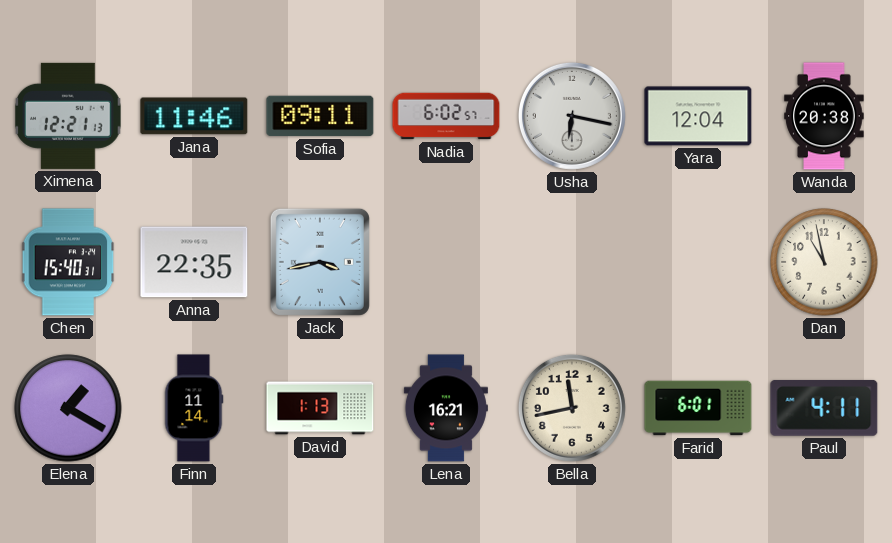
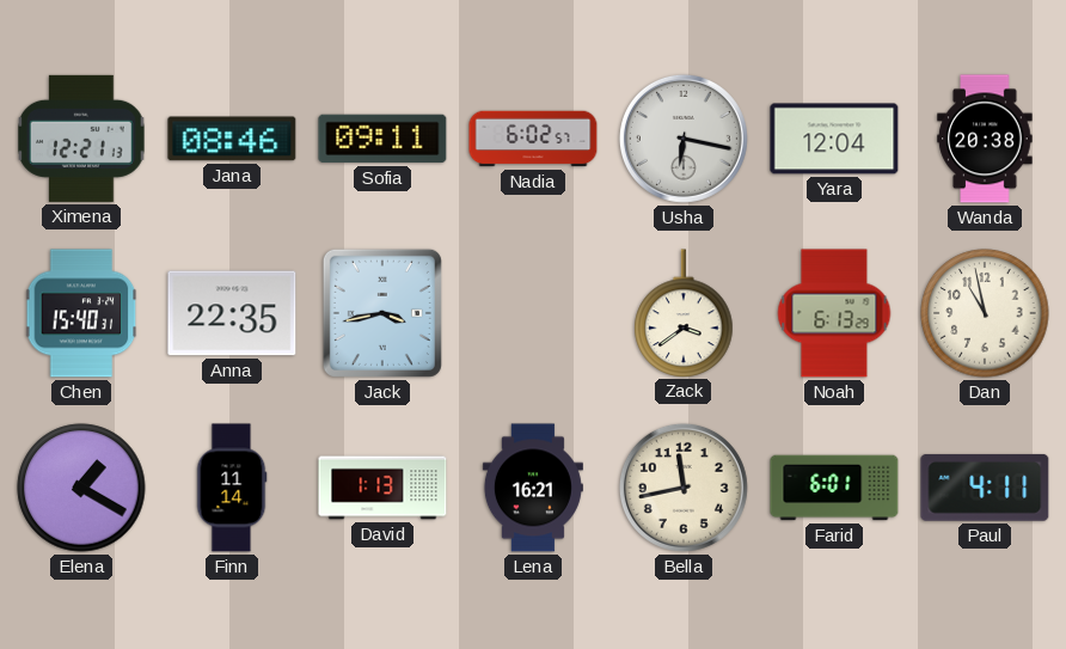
Jana: 11:46 -> 08:46
Zack: none -> 3:39
Noah: none -> 6:13
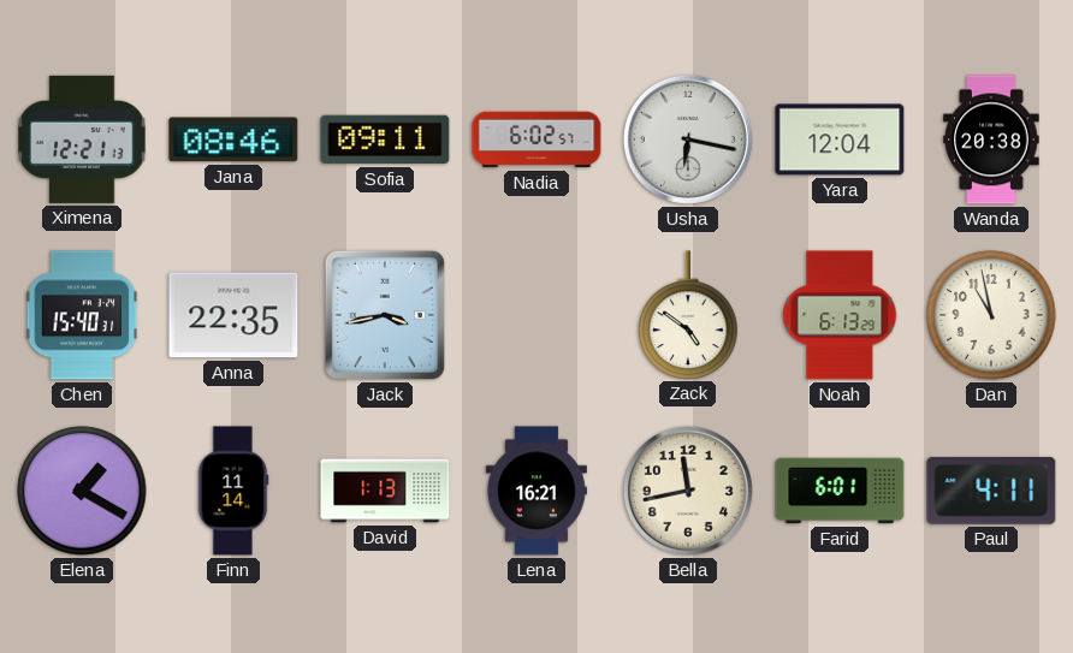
Zack: 3:39 -> 4:51
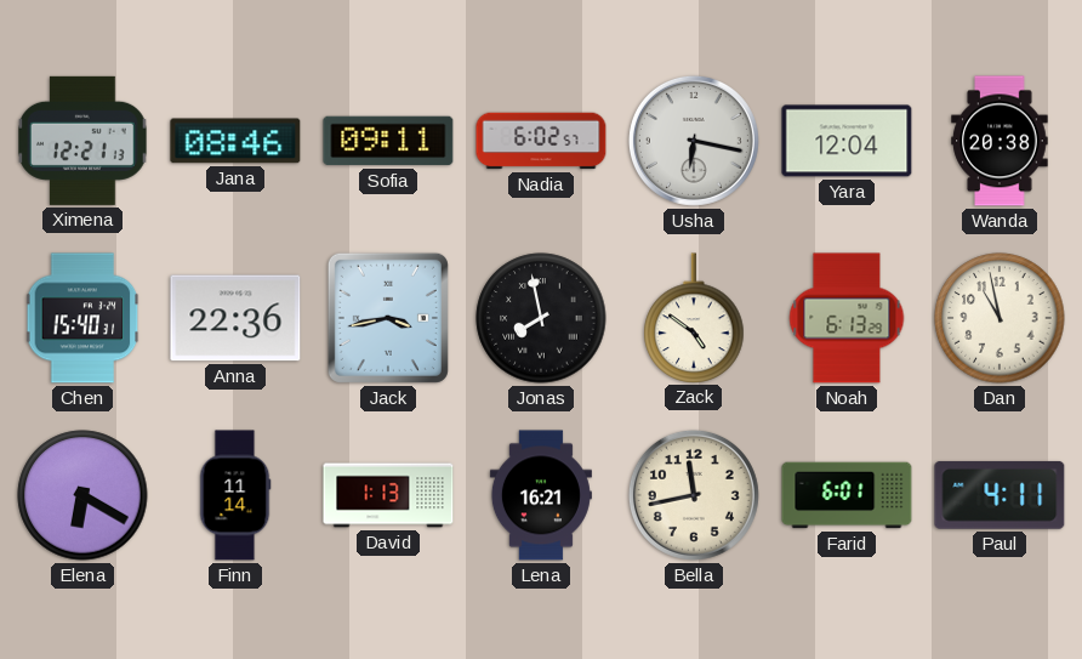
Anna: 22:35 -> 22:36
Jonas: none -> 7:58
Elena: 1:20 -> 6:20
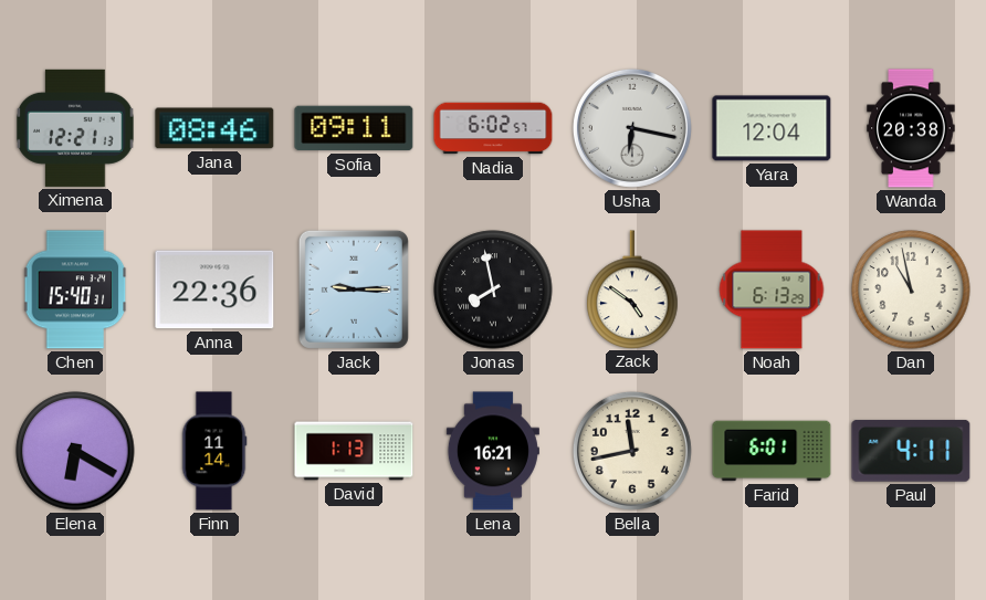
Jack: 3:43 -> 9:15
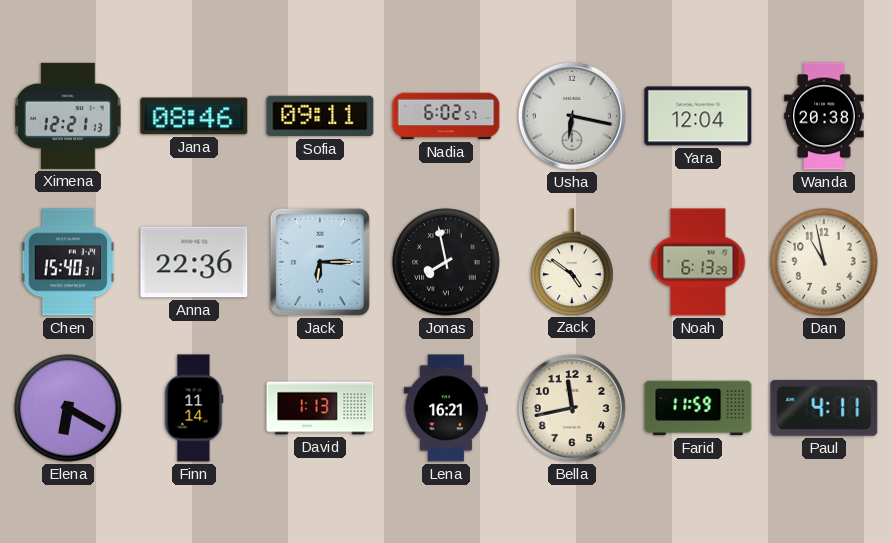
Jack: 9:15 -> 6:15
Farid: 6:01 -> 11:59
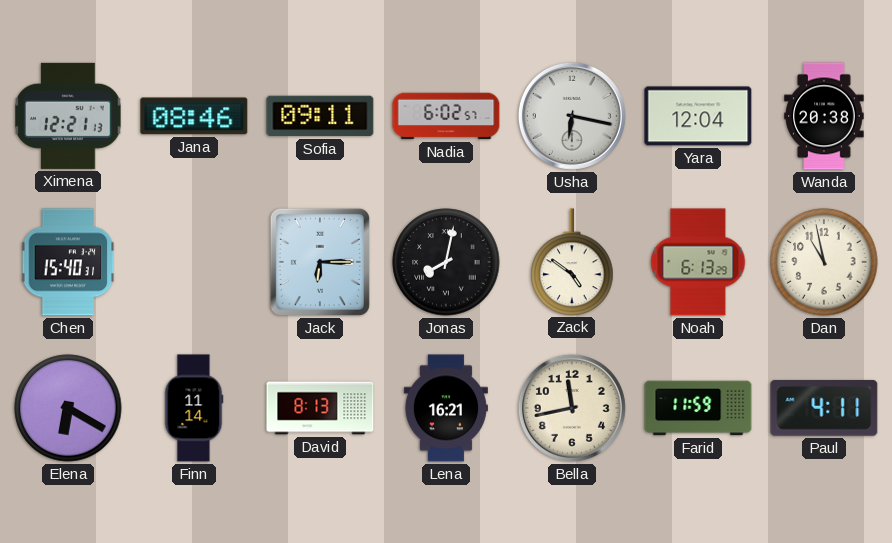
Anna: 22:36 -> none
Jonas: 7:58 -> 8:02
David: 1:13 -> 8:13
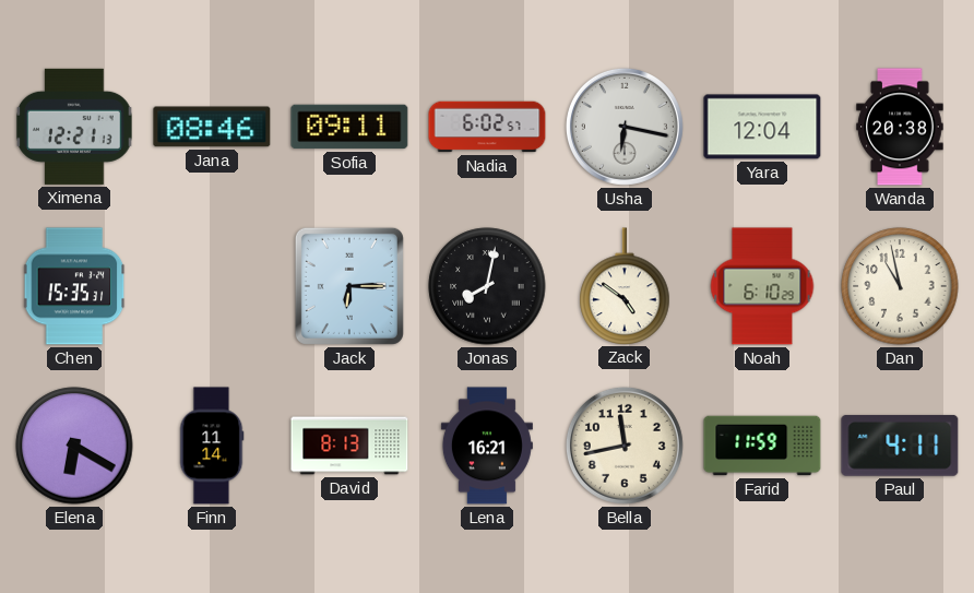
Chen: 15:40 -> 15:35
Noah: 6:13 -> 6:10
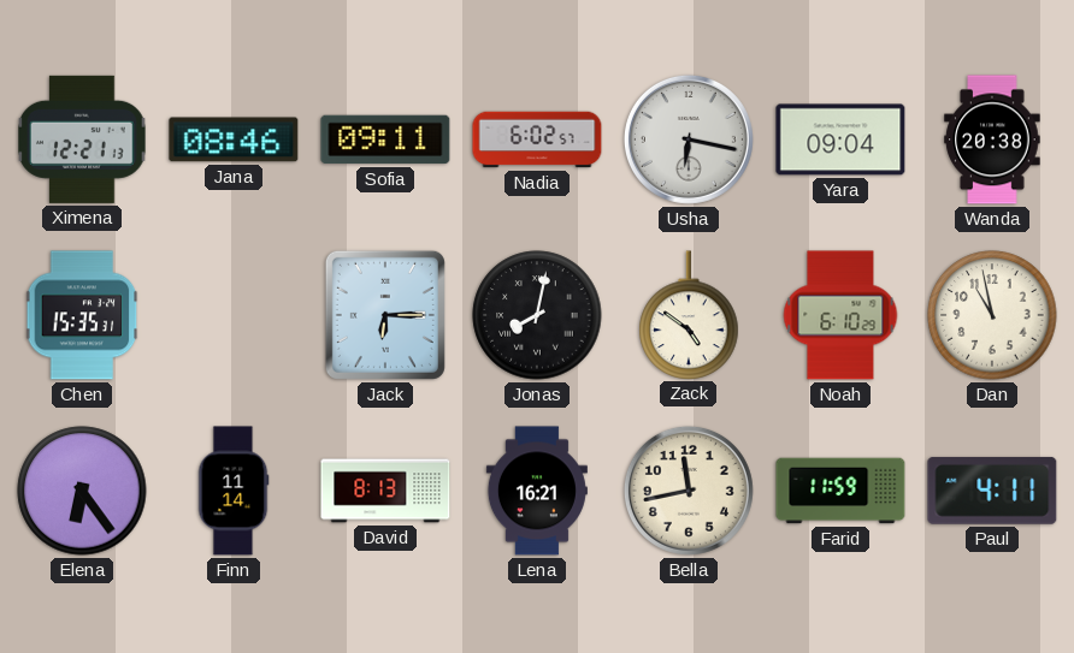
Yara: 12:04 -> 09:04
Elena: 6:20 -> 6:24
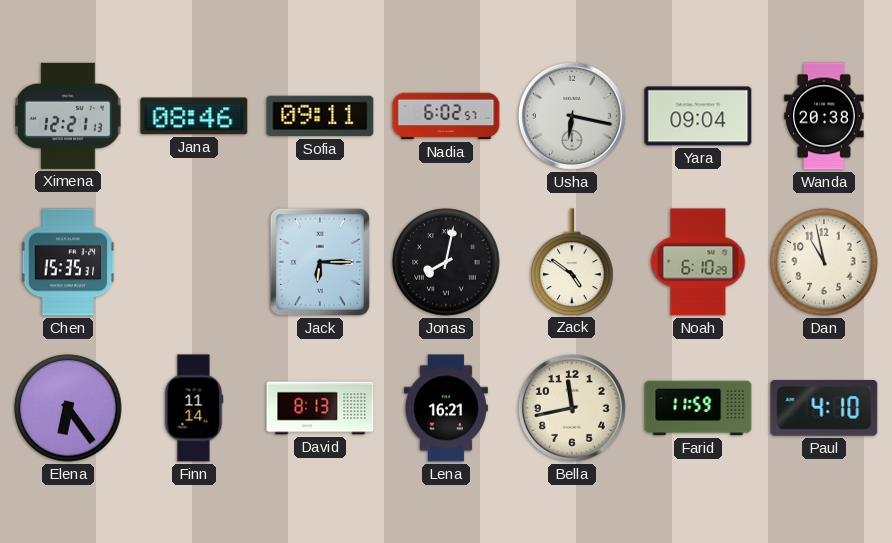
Paul: 4:11 -> 4:10
